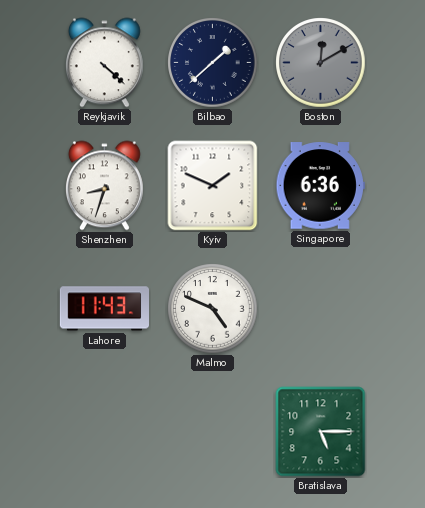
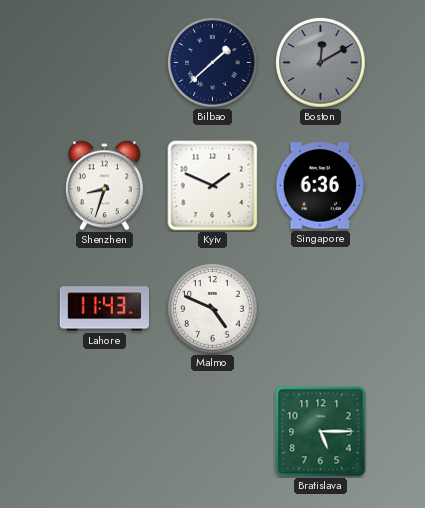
Reykjavik: 4:22 -> none
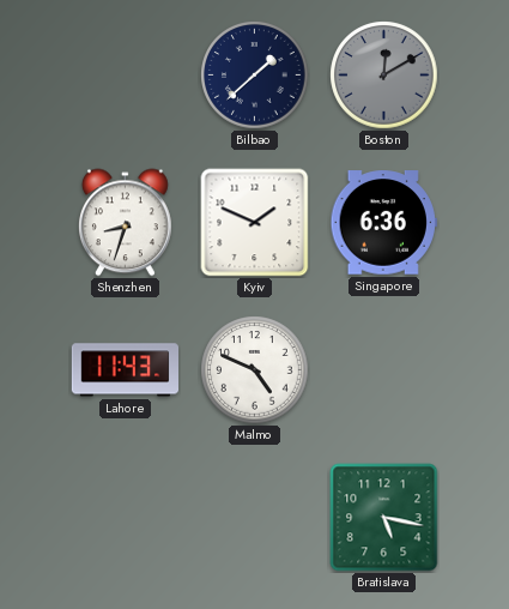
Bratislava: 5:15 -> 5:17
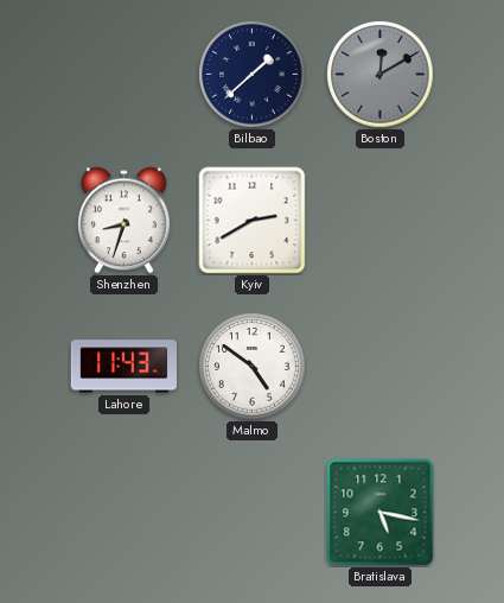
Kyiv: 1:49 -> 2:40
Singapore: 6:36 -> none
Malmo: 4:49 -> 4:51
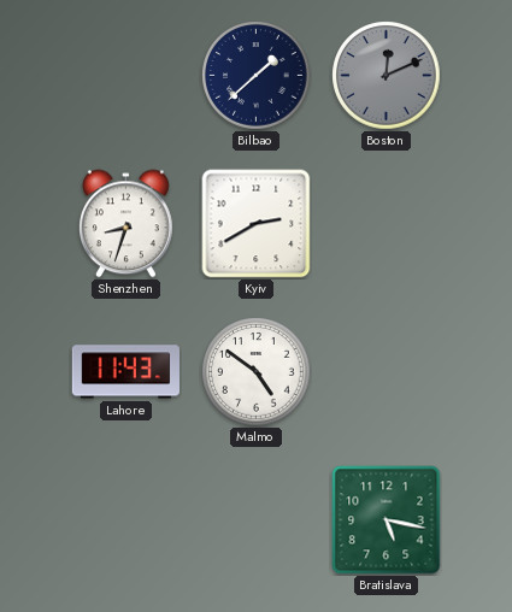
Boston: 12:10 -> 12:11
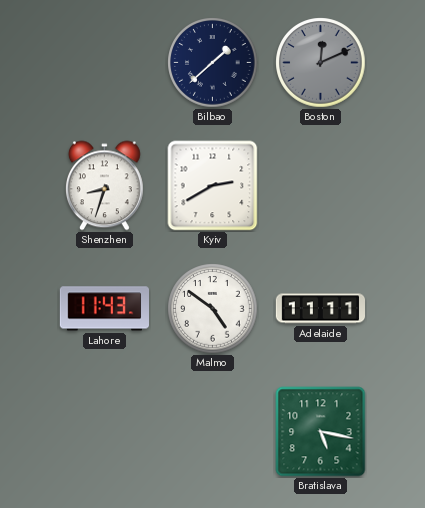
Adelaide: none -> 11:11
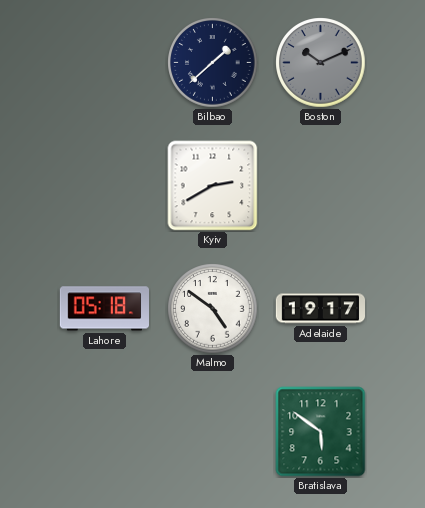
Boston: 12:11 -> 10:11
Shenzhen: 8:33 -> none
Lahore: 11:43 -> 05:18
Adelaide: 11:11 -> 19:17
Bratislava: 5:17 -> 5:51
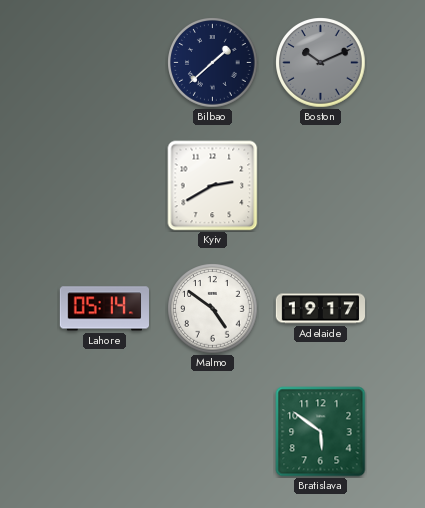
Lahore: 05:18 -> 05:14
